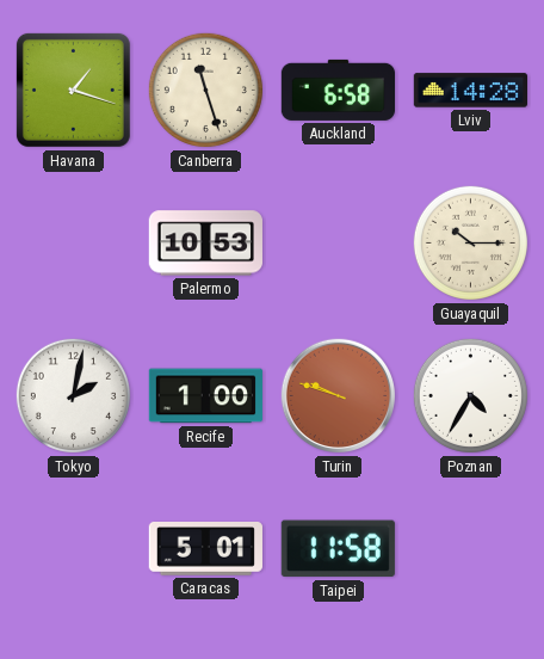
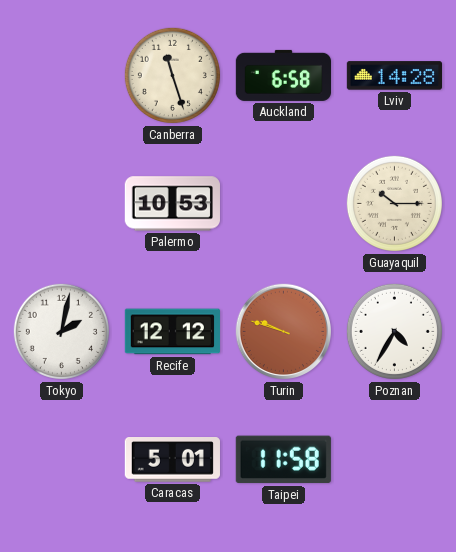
Havana: 1:18 -> none
Recife: 1:00 -> 12:12
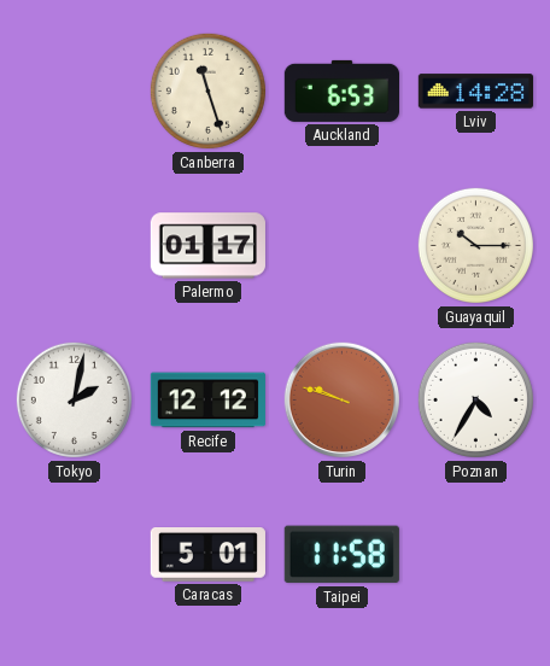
Auckland: 6:58 -> 6:53
Palermo: 10:53 -> 01:17
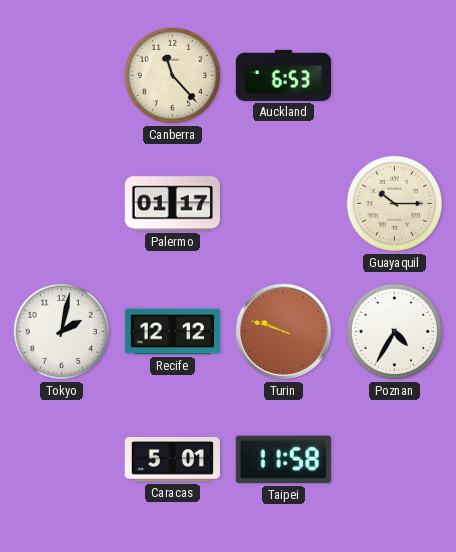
Canberra: 11:27 -> 11:23
Lviv: 14:28 -> none
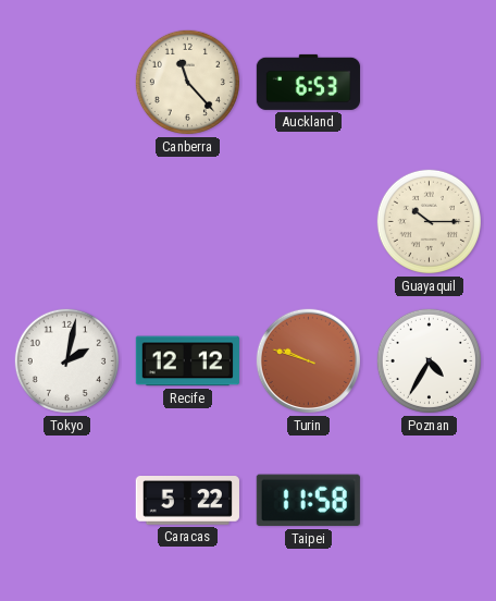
Palermo: 01:17 -> none
Caracas: 5:01 -> 5:22
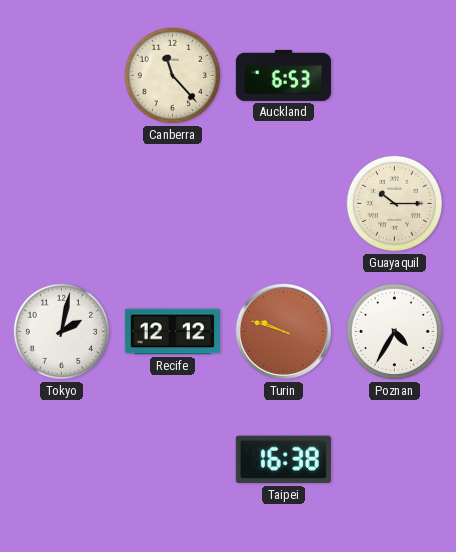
Caracas: 5:22 -> none
Taipei: 11:58 -> 16:38
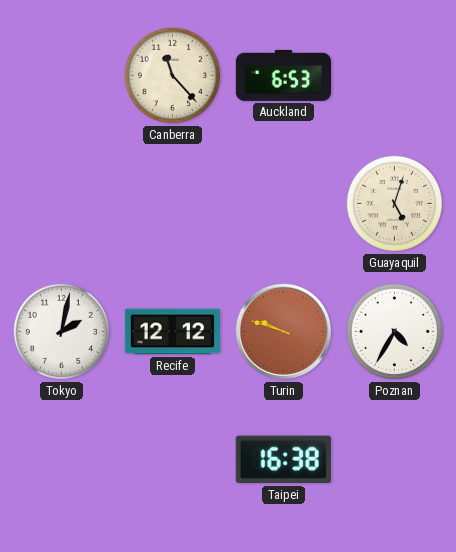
Guayaquil: 10:15 -> 5:03
